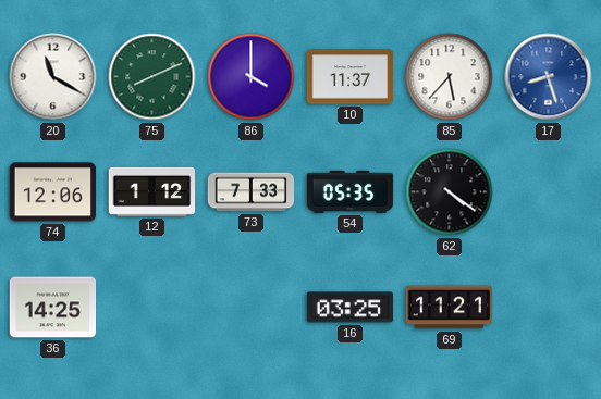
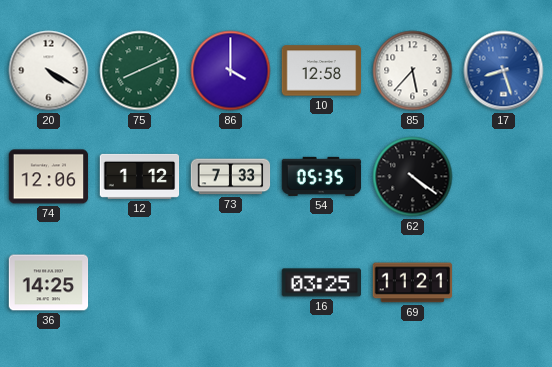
20: 11:20 -> 4:20
10: 11:37 -> 12:58
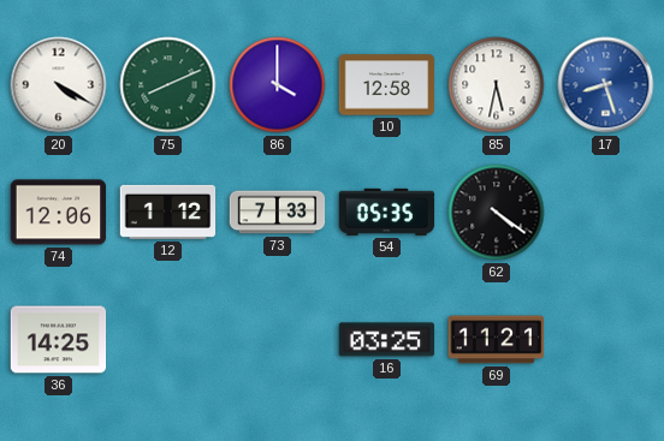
85: 5:37 -> 5:32
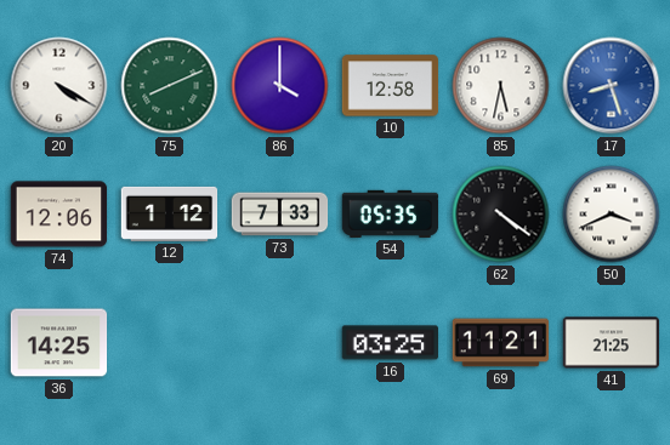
50: none -> 3:41
41: none -> 21:25
